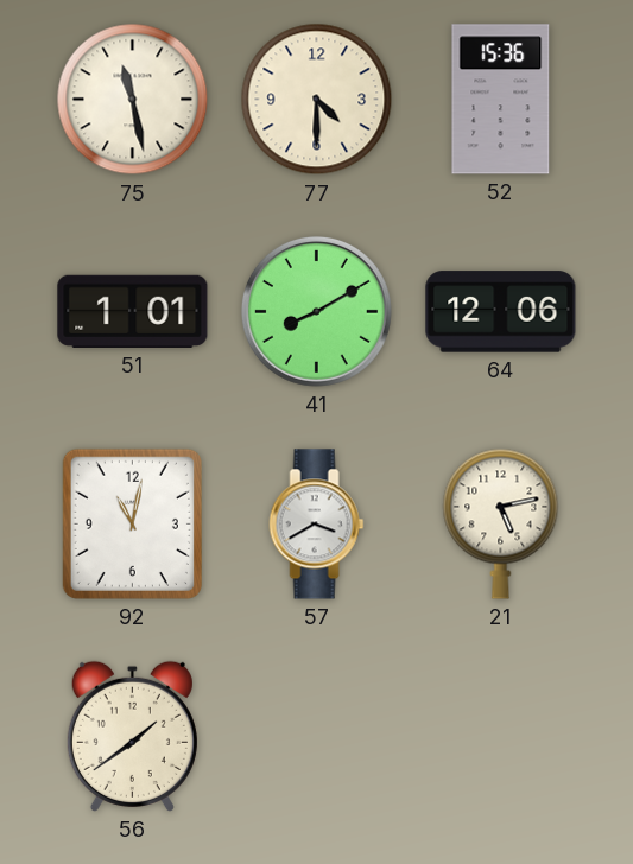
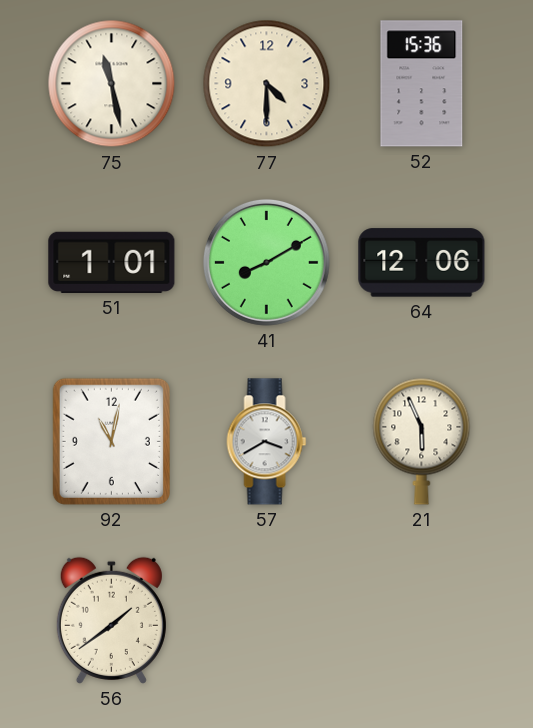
21: 5:13 -> 5:56
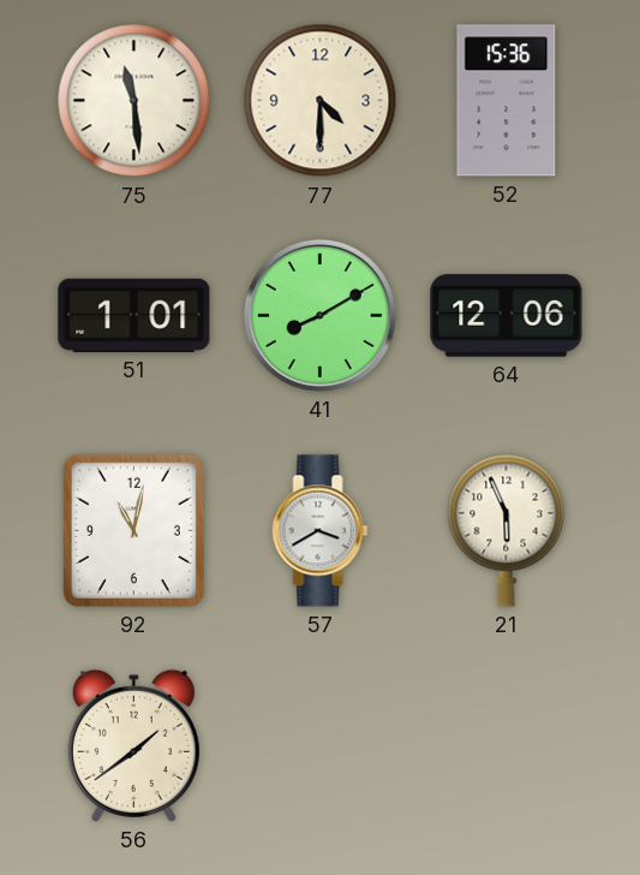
75: 11:28 -> 11:29
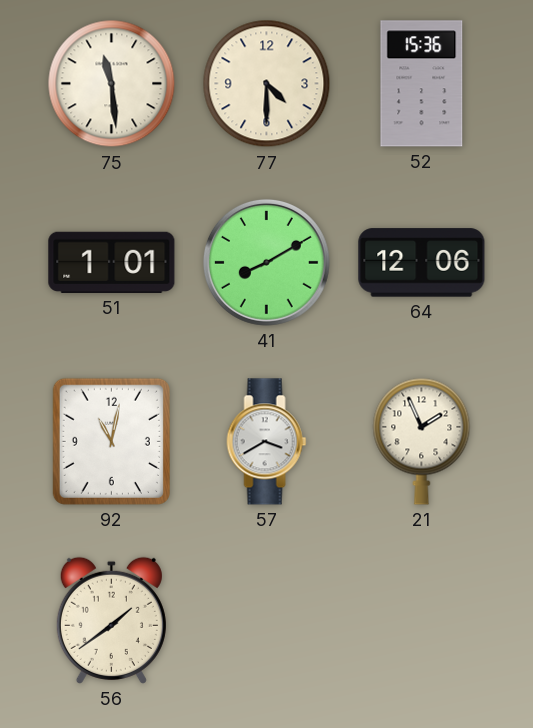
21: 5:56 -> 1:56
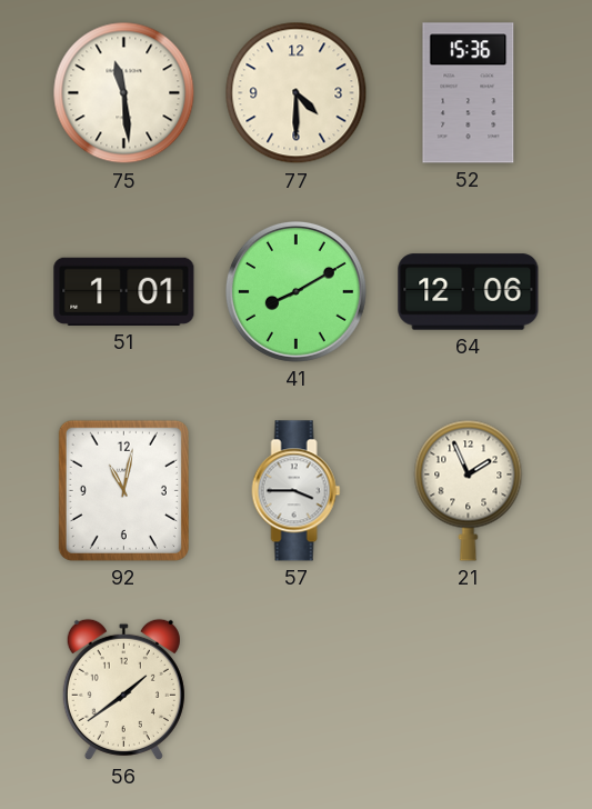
57: 3:40 -> 3:45
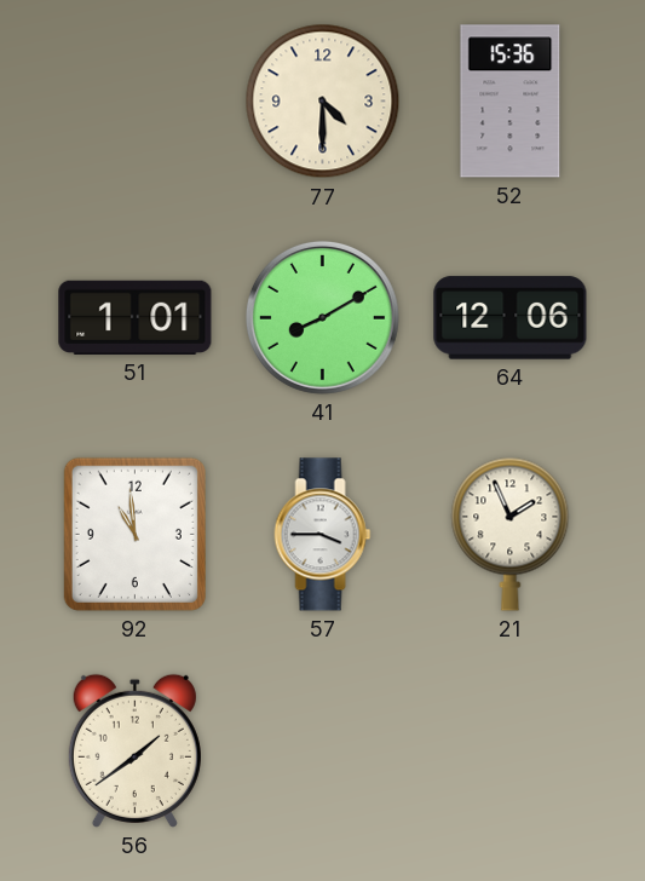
75: 11:29 -> none
92: 11:02 -> 10:59
